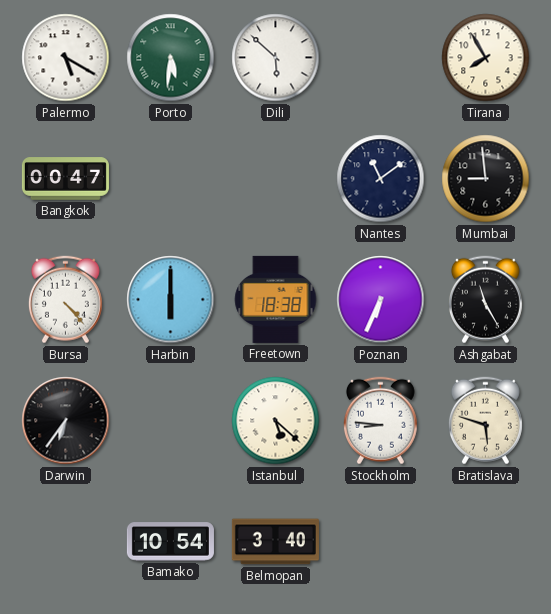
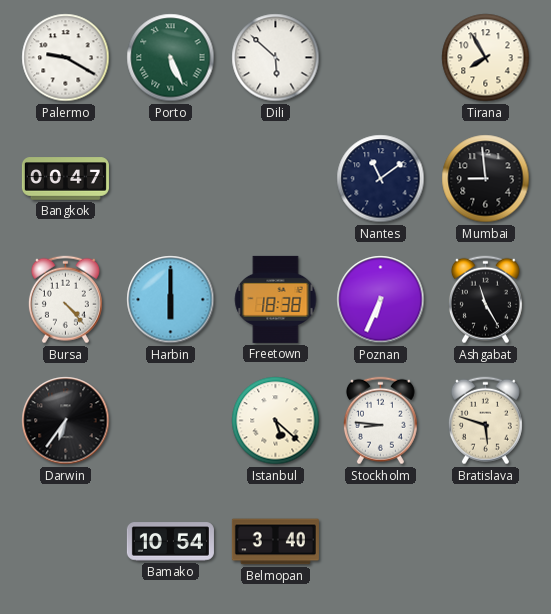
Palermo: 5:20 -> 9:20
Porto: 5:31 -> 5:26
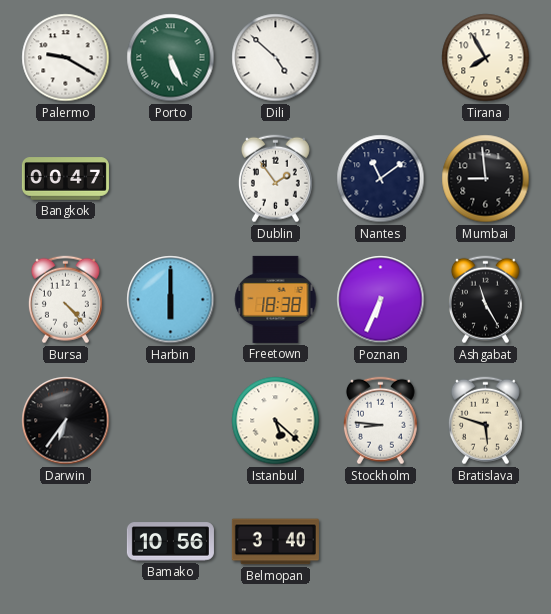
Dili: 5:52 -> 4:52
Dublin: none -> 1:54
Bamako: 10:54 -> 10:56
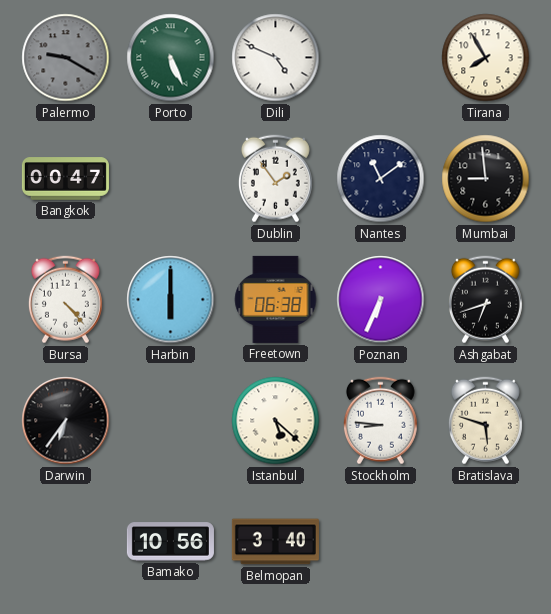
Palermo dial: white -> grey
Dili: 4:52 -> 4:49
Freetown: 18:38 -> 06:38
Ashgabat: 11:25 -> 6:42
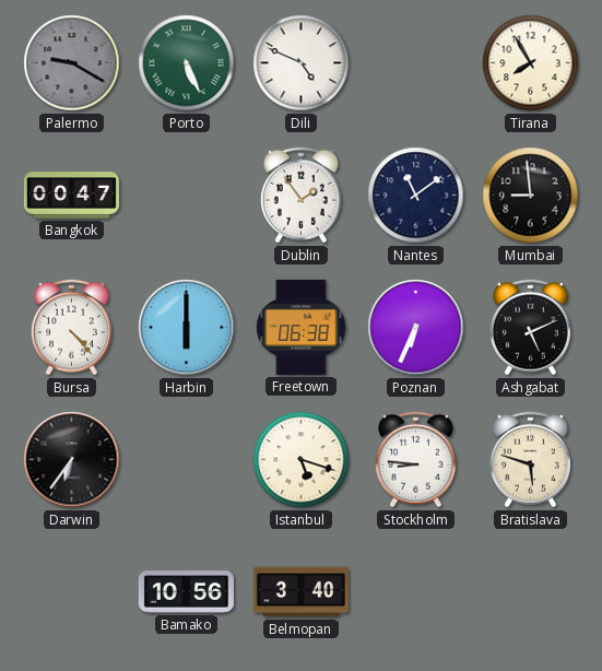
Ashgabat: 6:42 -> 5:11
Istanbul: 5:22 -> 5:18
